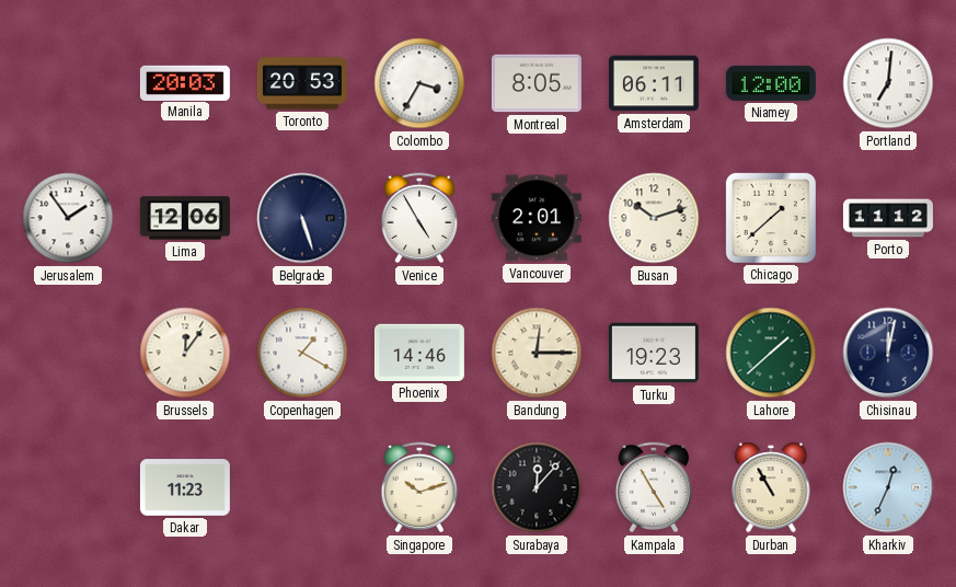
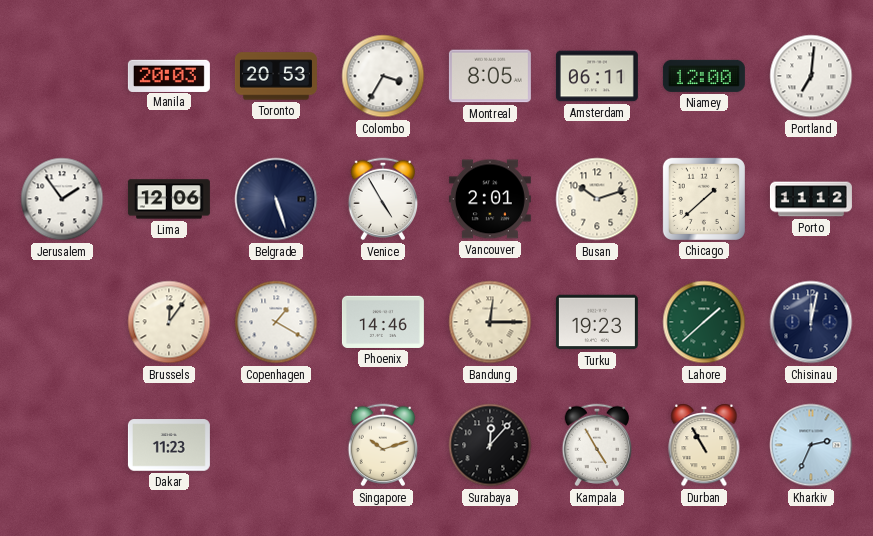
Kharkiv: 12:34 -> 2:34
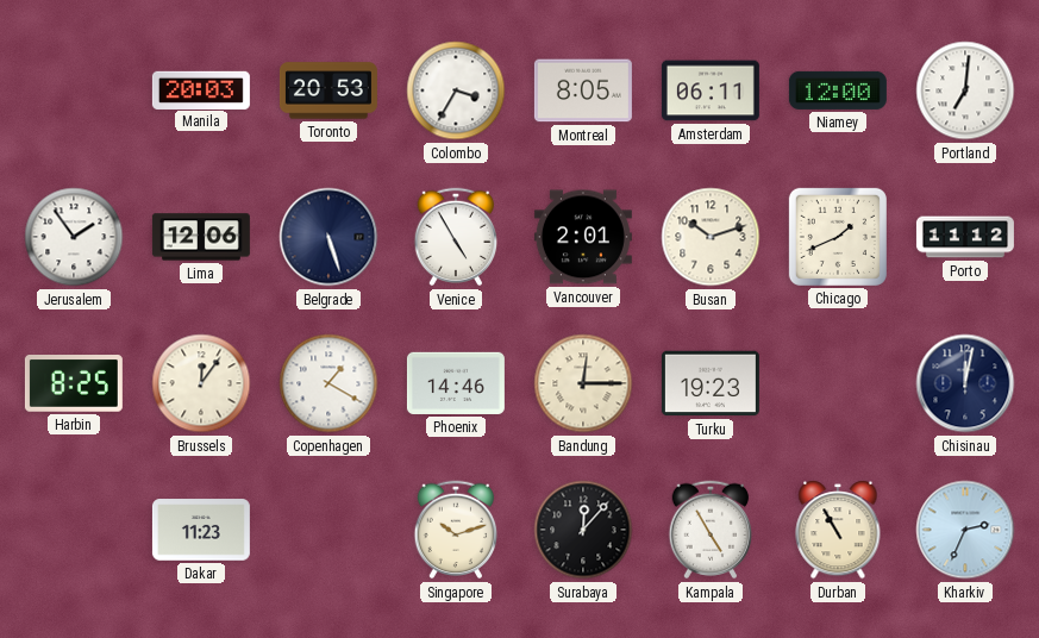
Chicago: 1:38 -> 1:41
Harbin: none -> 8:25
Lahore: 1:38 -> none
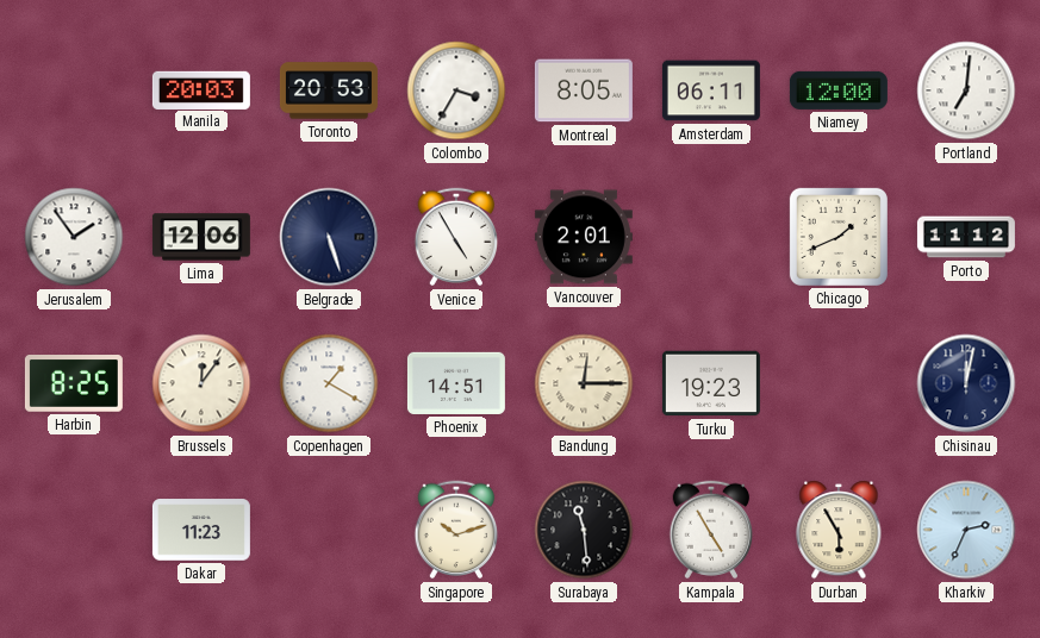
Busan: 10:12 -> none
Phoenix: 14:46 -> 14:51
Surabaya: 12:07 -> 11:29
Durban: 10:55 -> 5:55
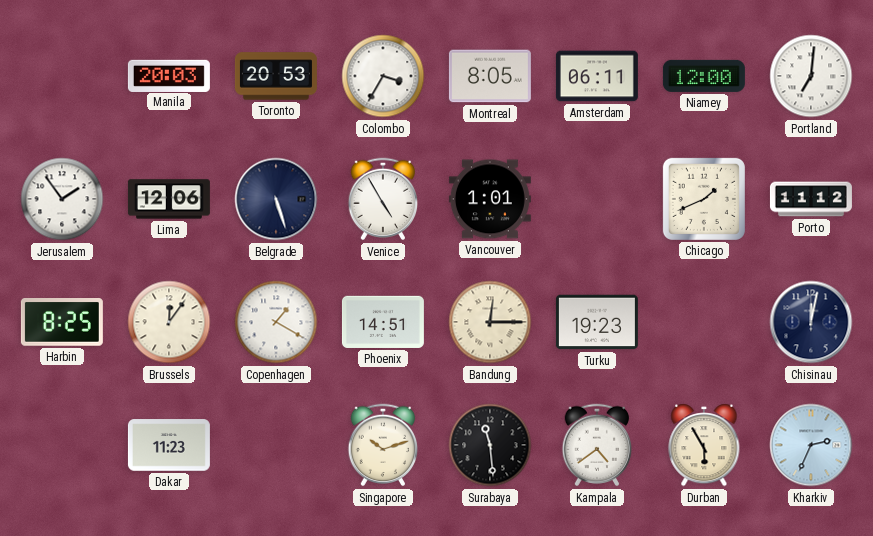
Vancouver: 2:01 -> 1:01
Kampala: 4:55 -> 4:39
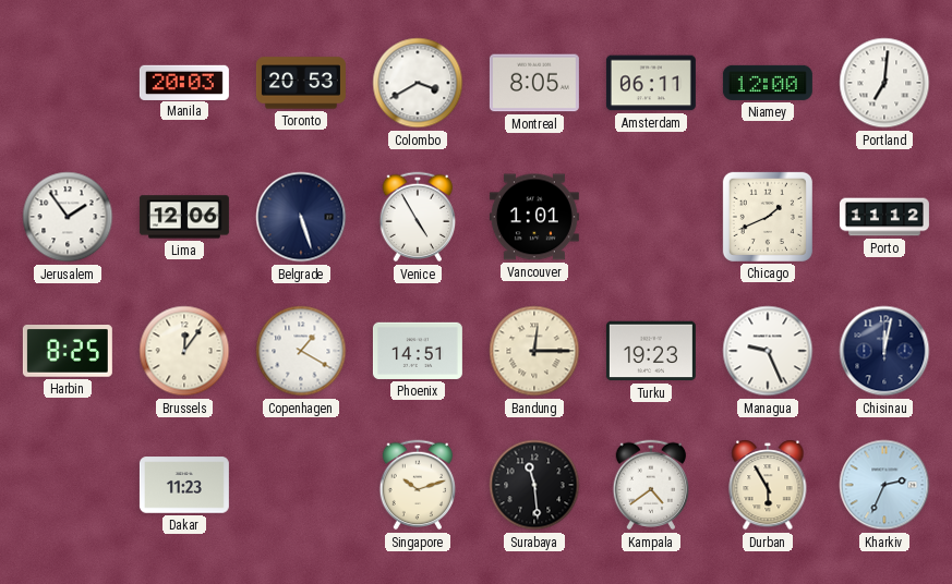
Colombo: 3:35 -> 3:40
Managua: none -> 9:26
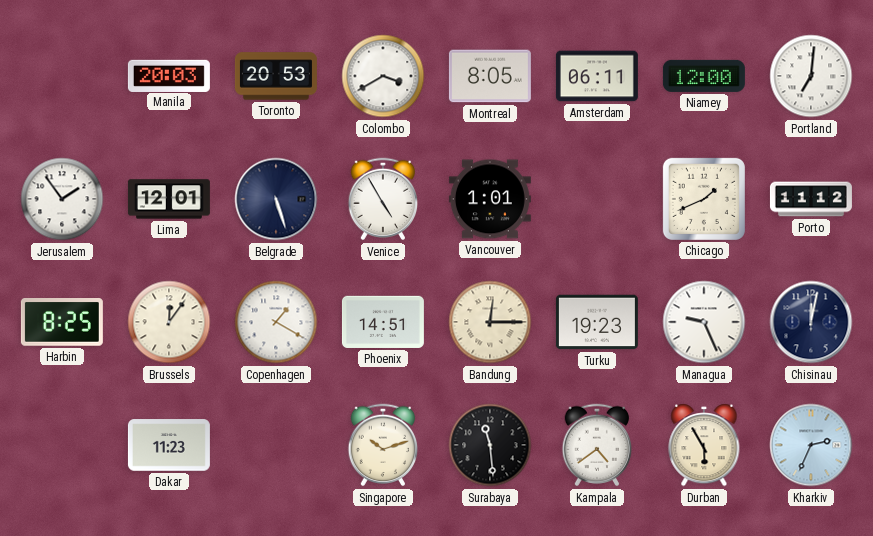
Lima: 12:06 -> 12:01
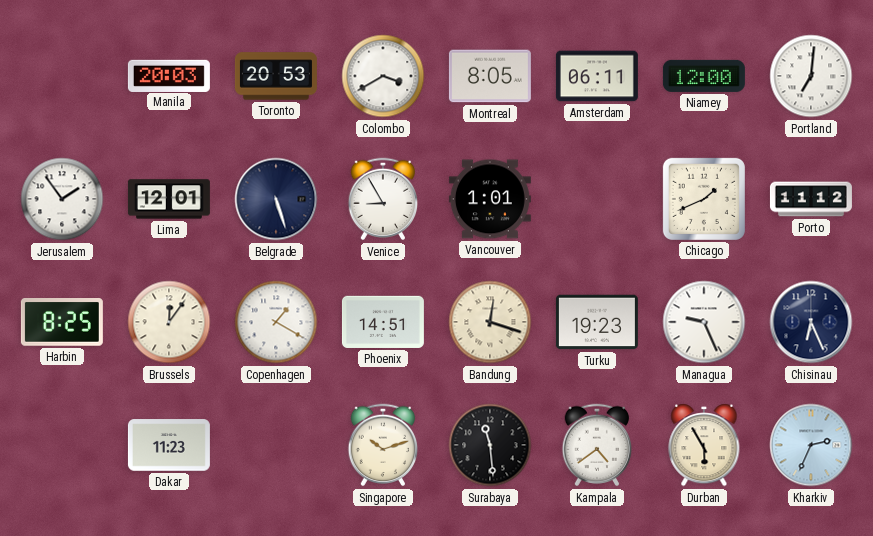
Venice: 4:55 -> 8:55
Bandung: 12:15 -> 12:18
Chisinau: 12:02 -> 6:26
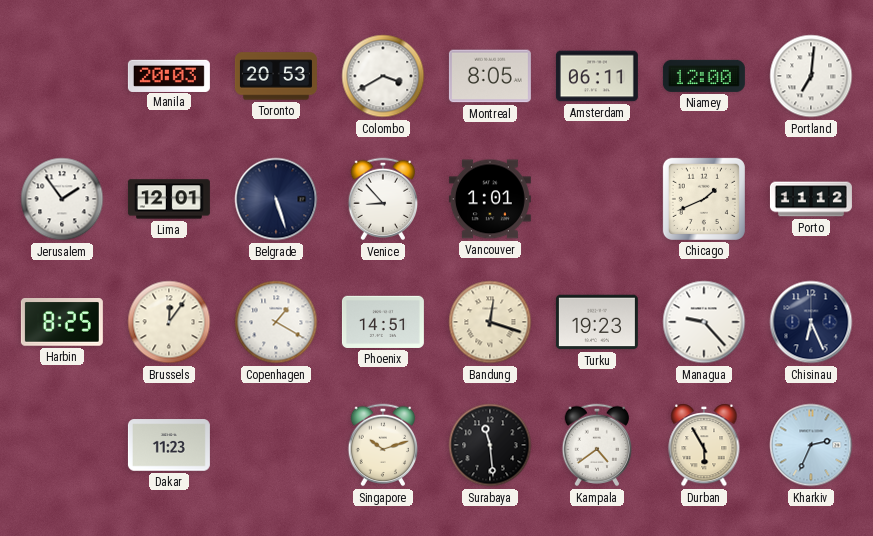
Venice: 8:55 -> 8:53
Managua: 9:26 -> 9:23
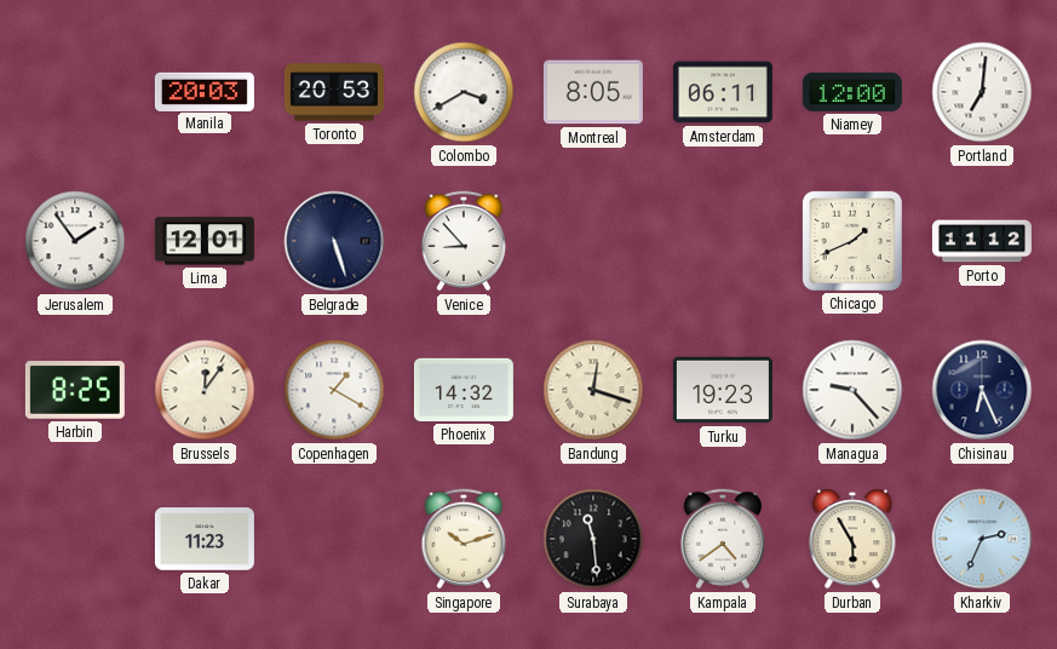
Vancouver: 1:01 -> none
Phoenix: 14:51 -> 14:32
